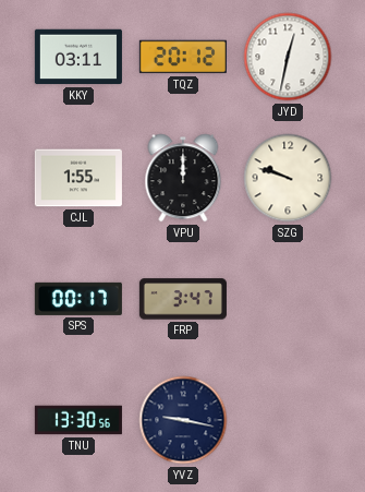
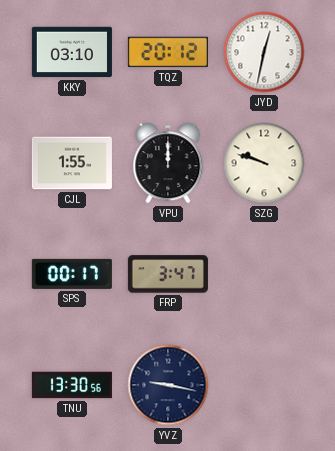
KKY: 03:11 -> 03:10
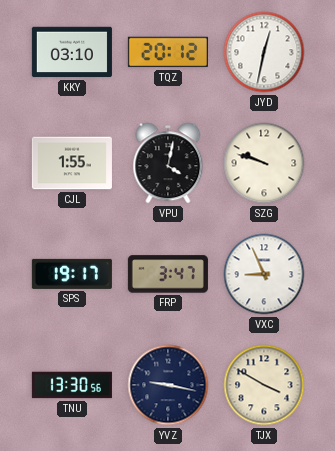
VPU: 12:00 -> 4:02
SPS: 00:17 -> 19:17
VXC: none -> 8:56
TJX: none -> 3:50
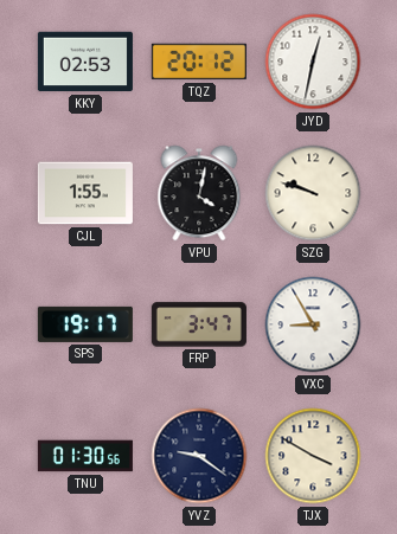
KKY: 03:10 -> 02:53
VXC: 8:56 -> 8:55
TNU: 13:30 -> 01:30
YVZ: 9:17 -> 9:21
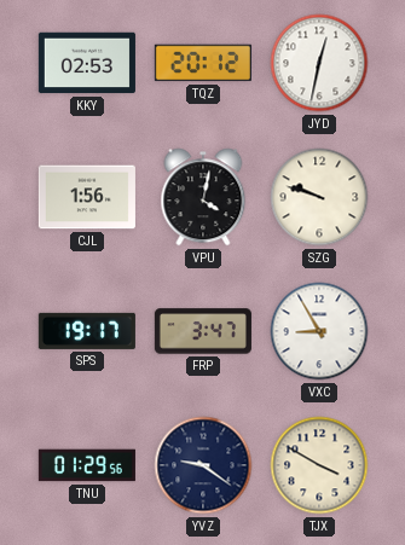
CJL: 1:55 -> 1:56
TNU: 01:30 -> 01:29
